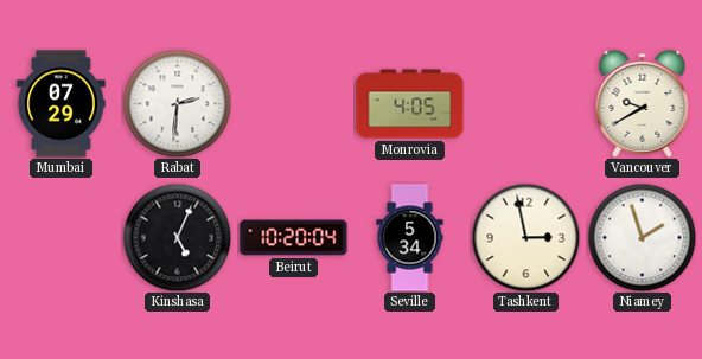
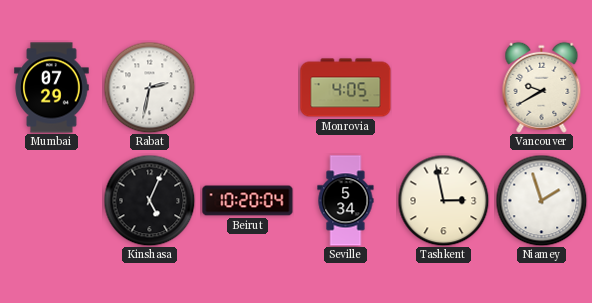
Rabat: 2:31 -> 2:32
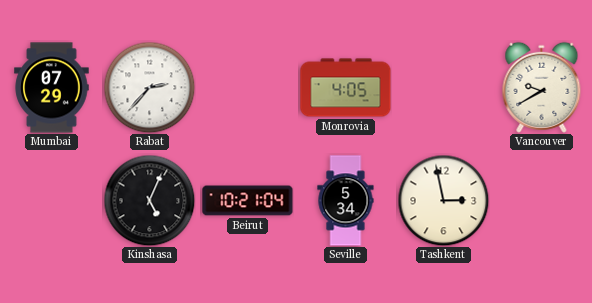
Rabat: 2:32 -> 2:37
Beirut: 10:20 -> 10:21
Niamey: 1:57 -> none
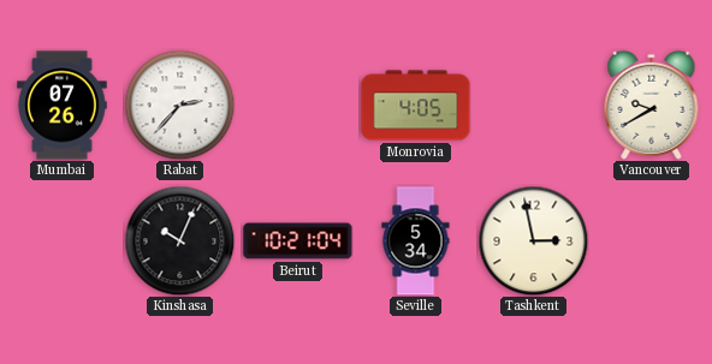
Mumbai: 07:29 -> 07:26
Kinshasa: 5:04 -> 10:04
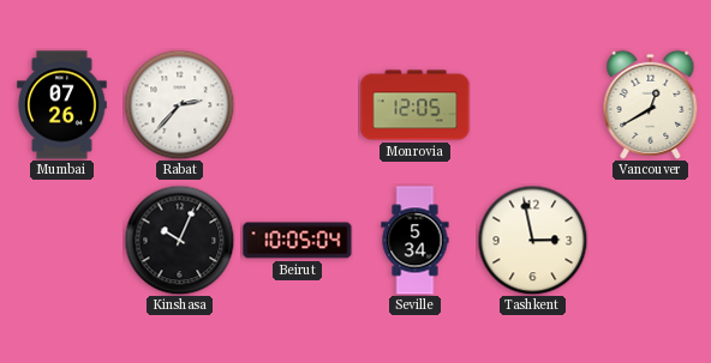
Monrovia: 4:05 -> 12:05
Vancouver: 9:40 -> 12:40
Beirut: 10:21 -> 10:05
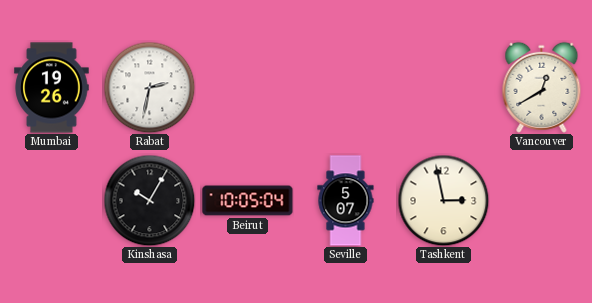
Mumbai: 07:26 -> 19:26
Rabat: 2:37 -> 2:32
Monrovia: 12:05 -> none
Kinshasa: 10:04 -> 10:05
Seville: 5:34 -> 5:07
